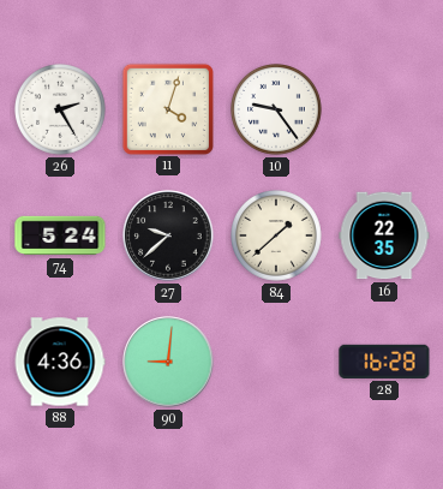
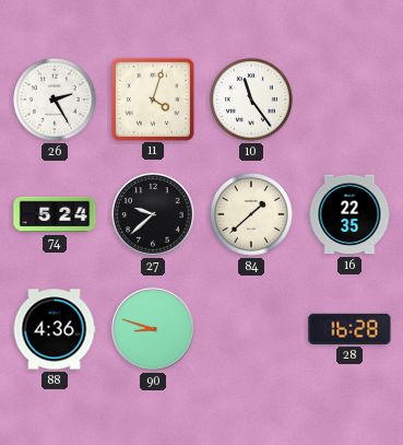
10: 9:24 -> 11:24
90: 9:01 -> 8:48
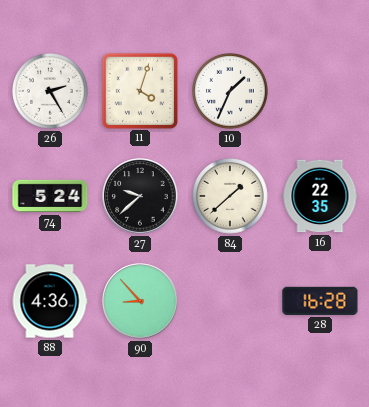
10: 11:24 -> 1:34
90: 8:48 -> 8:53
